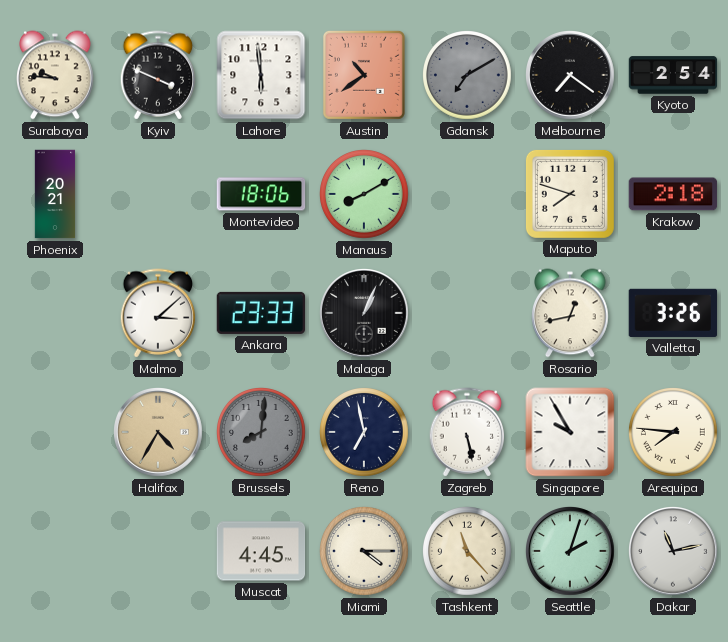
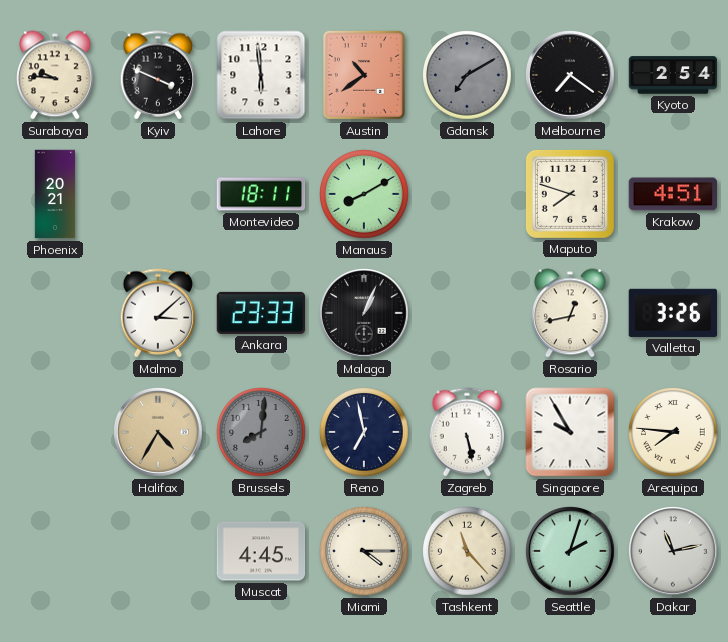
Montevideo: 18:06 -> 18:11
Krakow: 2:18 -> 4:51
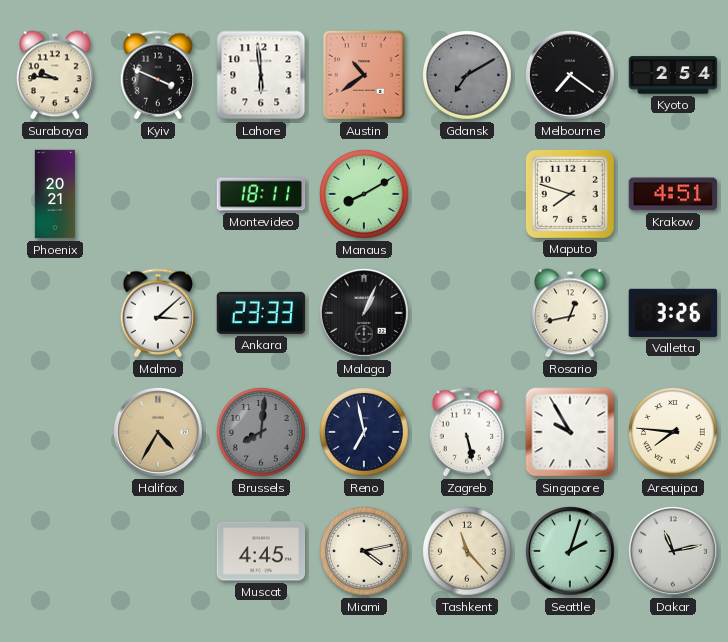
Miami: 4:15 -> 4:13
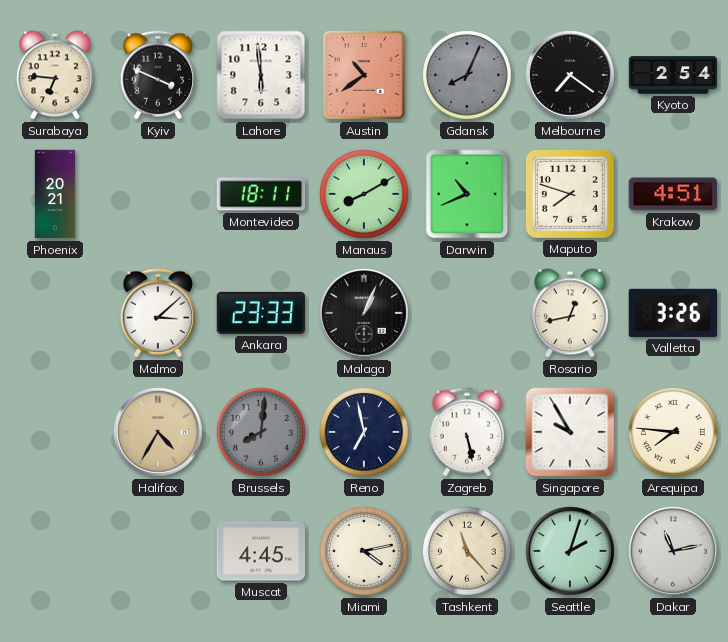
Surabaya: 9:46 -> 6:46
Gdansk: 7:10 -> 8:04
Darwin: none -> 10:41
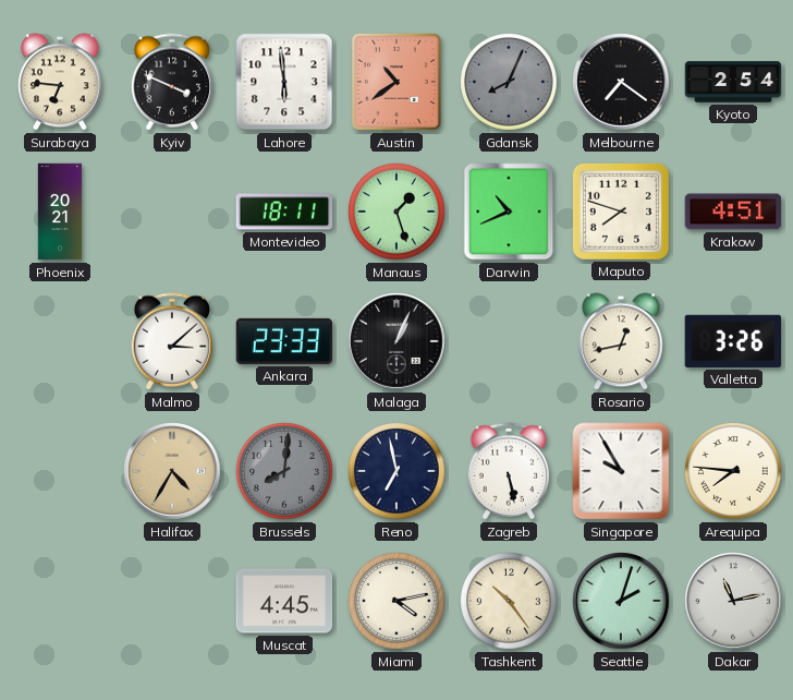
Manaus: 8:10 -> 1:27
Tashkent: 11:23 -> 10:24
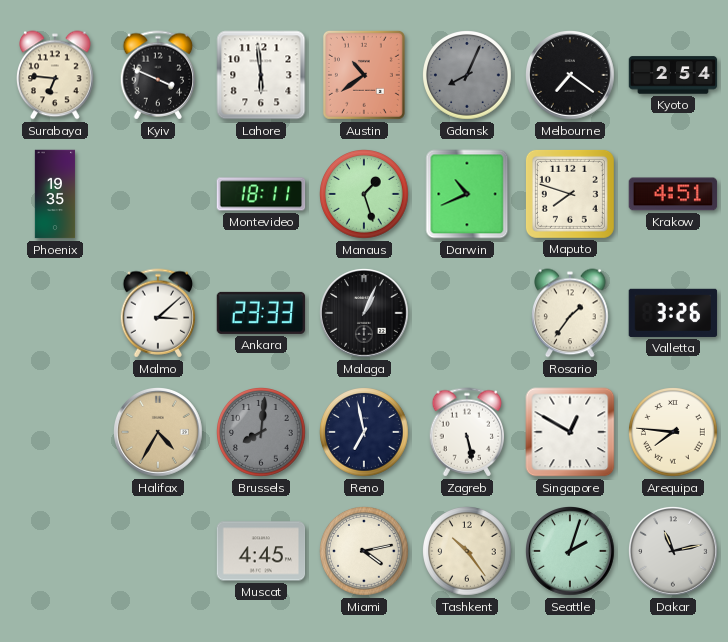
Phoenix: 20:21 -> 19:35
Rosario: 12:43 -> 1:36
Singapore: 9:55 -> 12:50
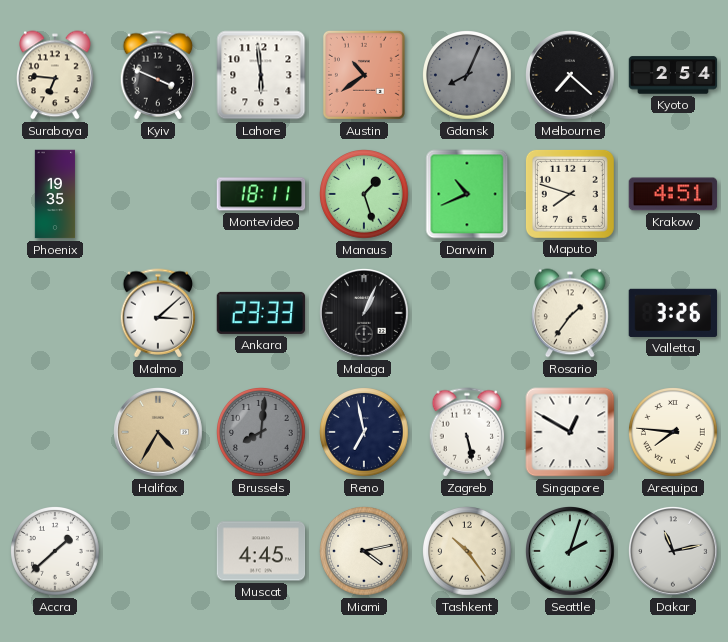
Melbourne: 7:21 -> 7:22
Accra: none -> 1:38
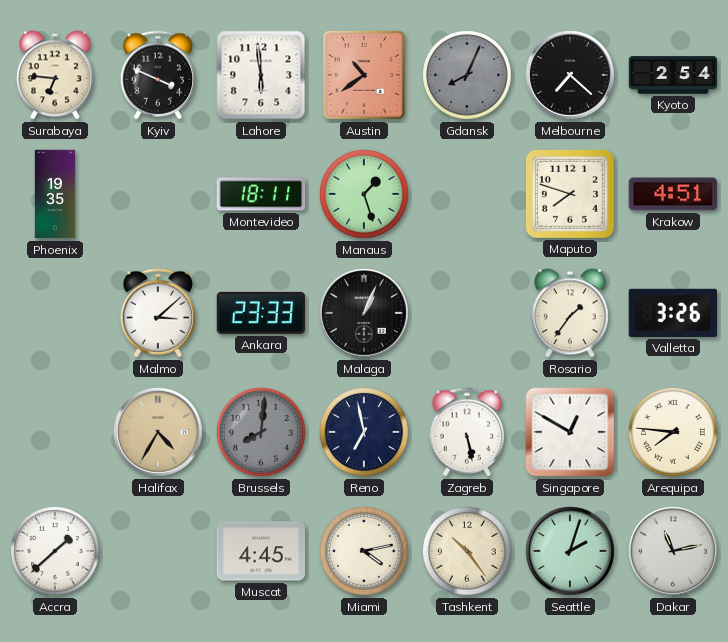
Darwin: 10:41 -> none
